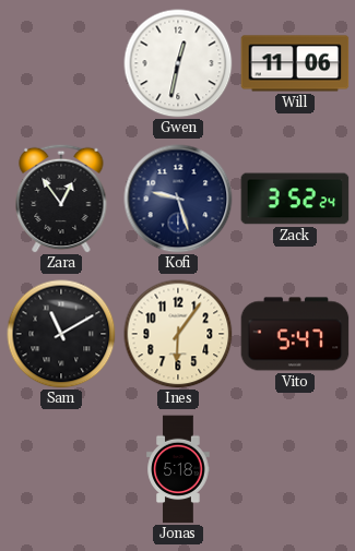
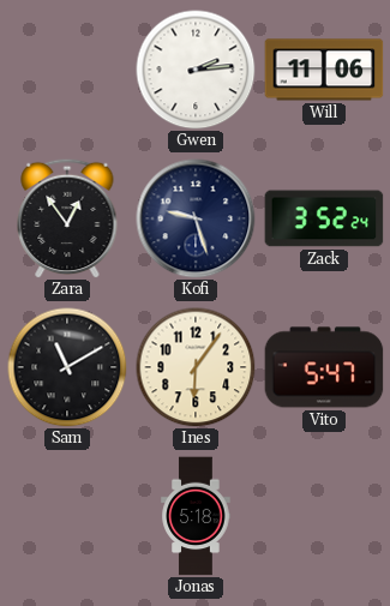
Gwen: 12:32 -> 2:14
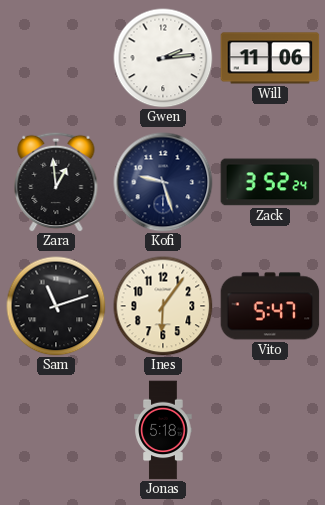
Zara: 12:54 -> 12:59
Sam: 11:10 -> 11:12
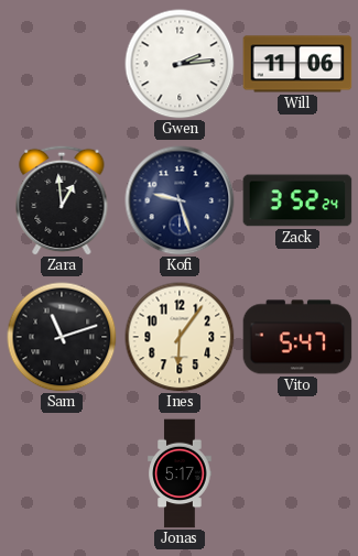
Jonas: 5:18 -> 5:17
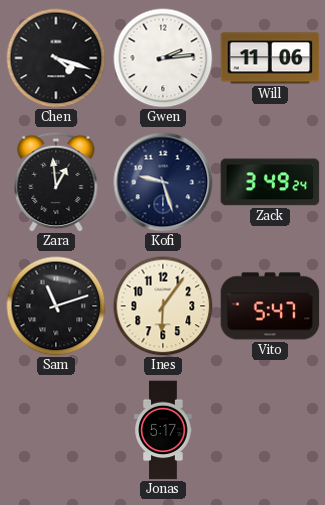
Chen: none -> 4:18
Zack: 3:52 -> 3:49
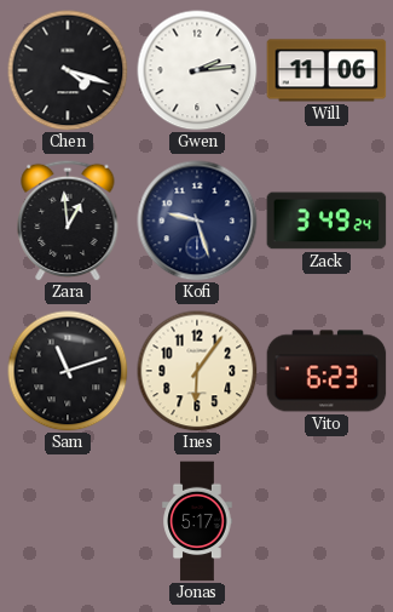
Vito: 5:47 -> 6:23
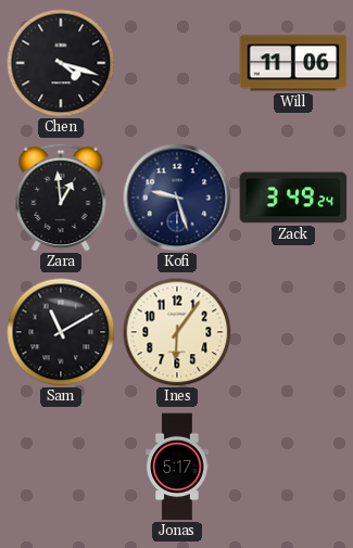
Gwen: 2:14 -> none
Sam: 11:12 -> 11:10
Vito: 6:23 -> none
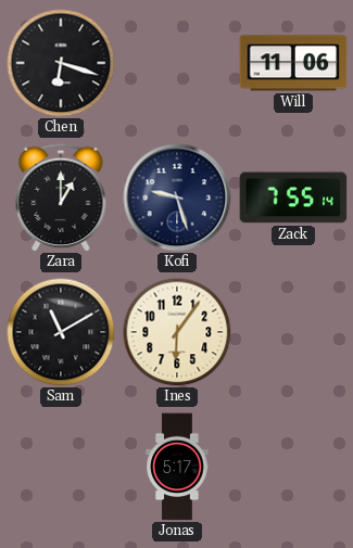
Chen: 4:18 -> 6:18
Zara: 12:59 -> 1:00
Zack: 3:49 -> 7:55
